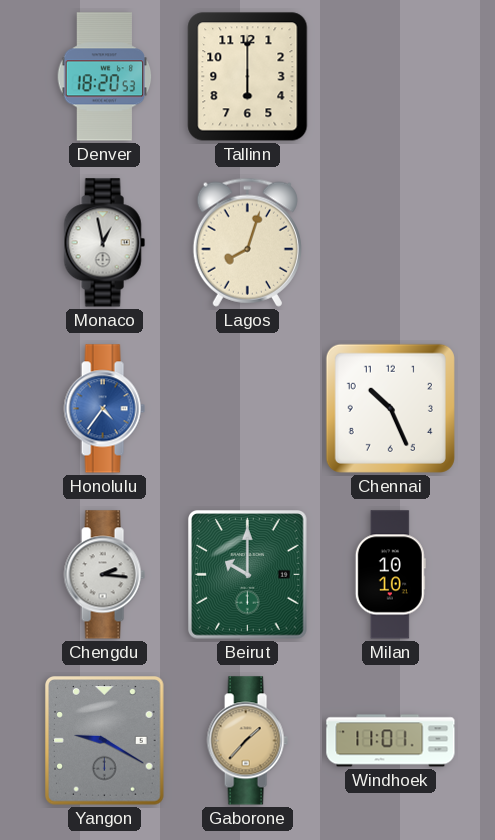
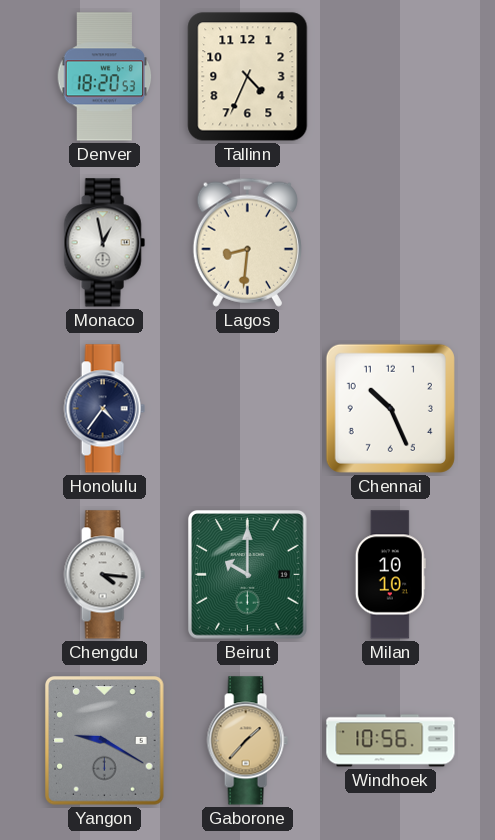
Tallinn: 6:00 -> 4:34
Lagos: 8:03 -> 8:31
Honolulu dial: blue -> navy
Chengdu: 2:16 -> 4:16
Windhoek: 11:01 -> 10:56
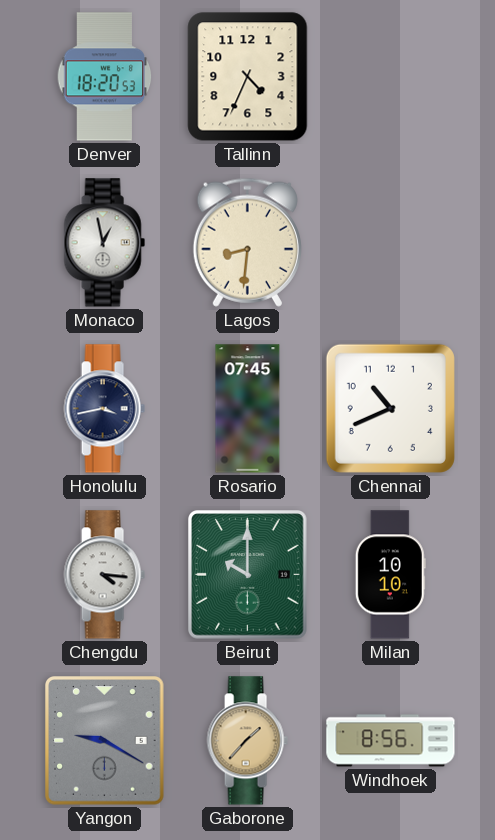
Honolulu: 4:36 -> 3:43
Rosario: none -> 07:45
Chennai: 10:26 -> 10:41
Windhoek: 10:56 -> 8:56
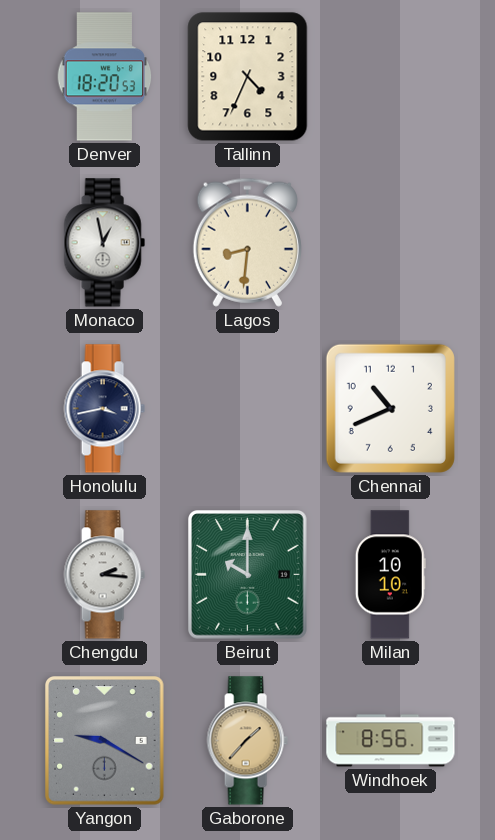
Rosario: 07:45 -> none
Chengdu: 4:16 -> 2:16
